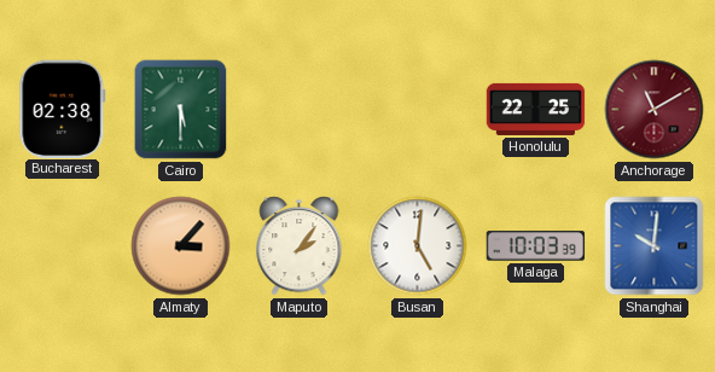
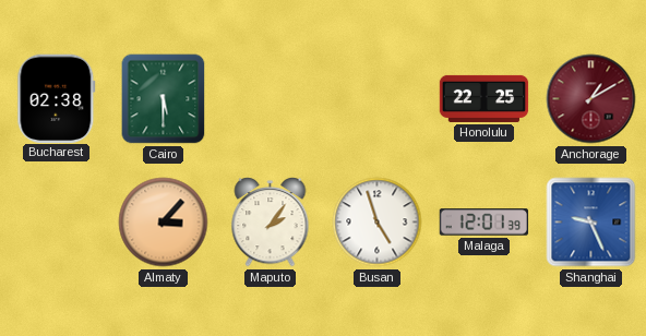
Anchorage: 11:10 -> 1:10
Busan: 5:01 -> 4:57
Malaga: 10:03 -> 12:01
Shanghai: 10:01 -> 9:26
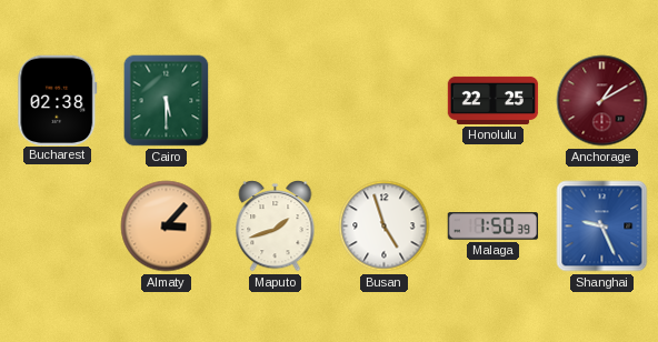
Maputo: 2:06 -> 1:42
Malaga: 12:01 -> 1:50
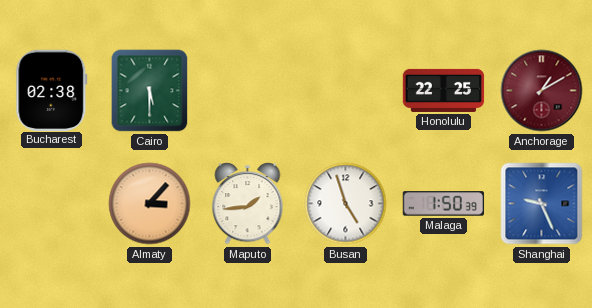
Maputo: 1:42 -> 1:44
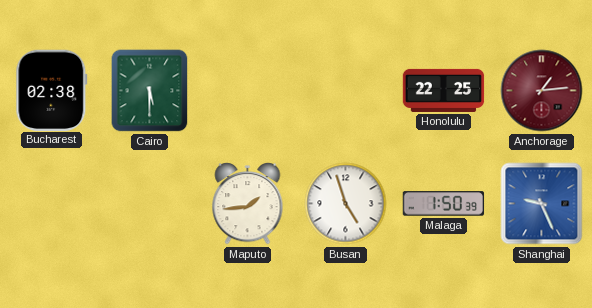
Anchorage: 1:10 -> 1:14
Almaty: 3:07 -> none
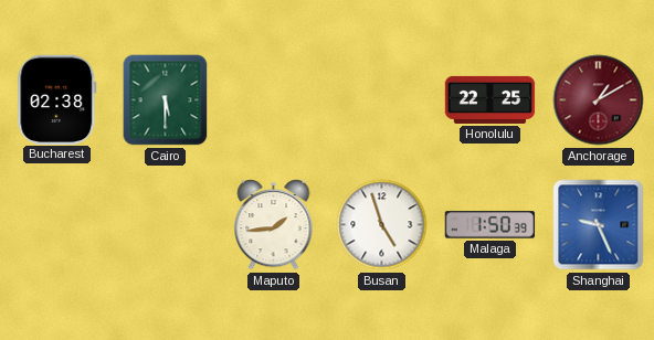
Anchorage: 1:14 -> 1:10
